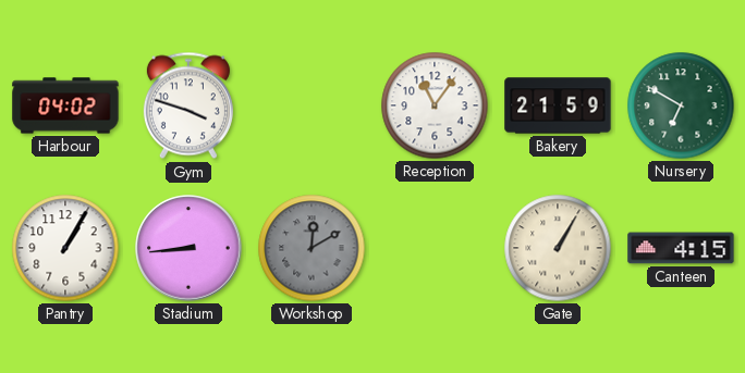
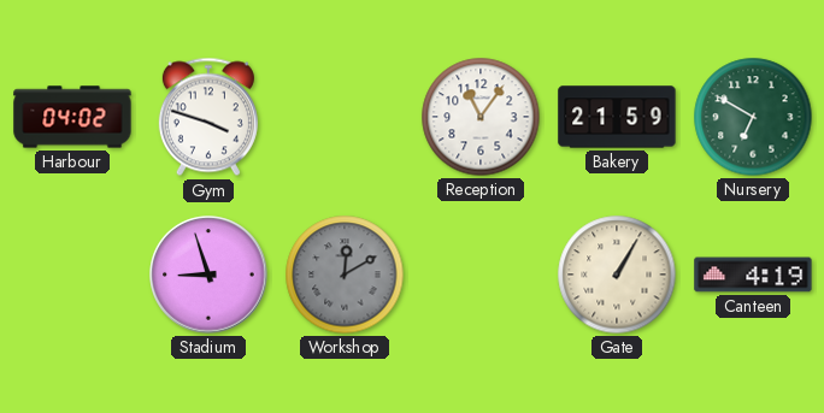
Pantry: 1:05 -> none
Stadium: 8:44 -> 8:57
Canteen: 4:15 -> 4:19
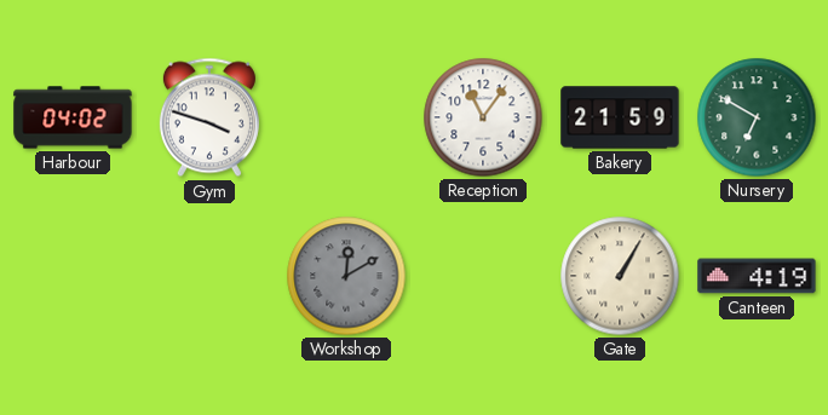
Stadium: 8:57 -> none
